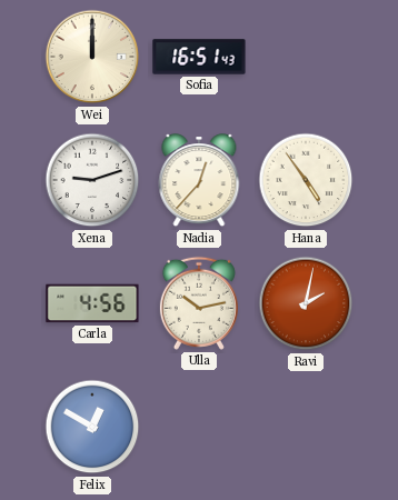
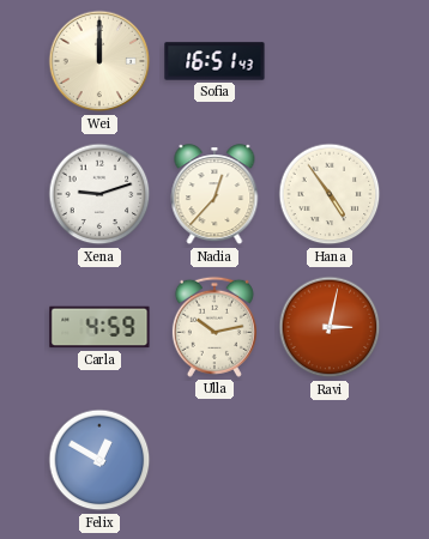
Carla: 4:56 -> 4:59
Ravi: 2:02 -> 3:02
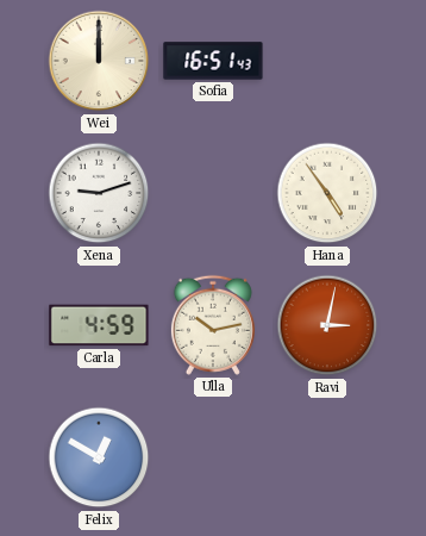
Nadia: 12:37 -> none
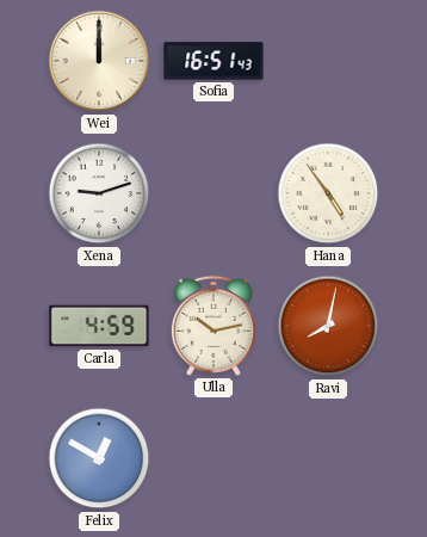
Ravi: 3:02 -> 8:02
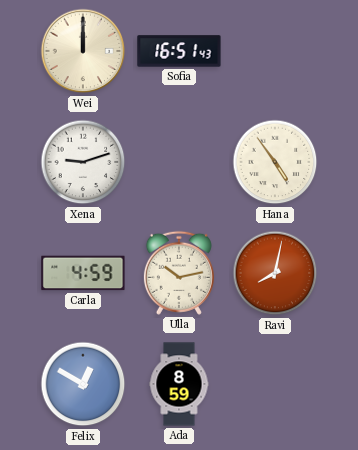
Ada: none -> 8:59
